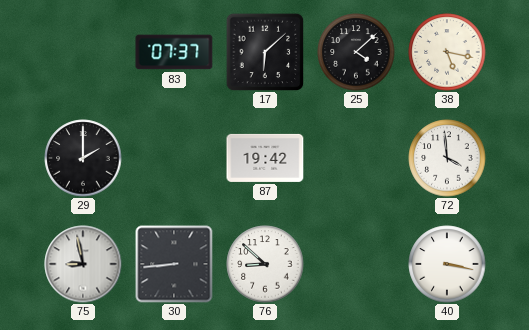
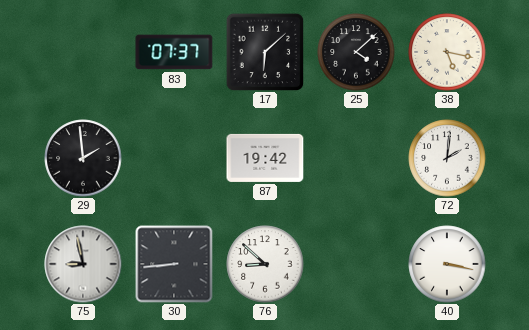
29: 2:00 -> 1:59
72: 3:59 -> 2:01
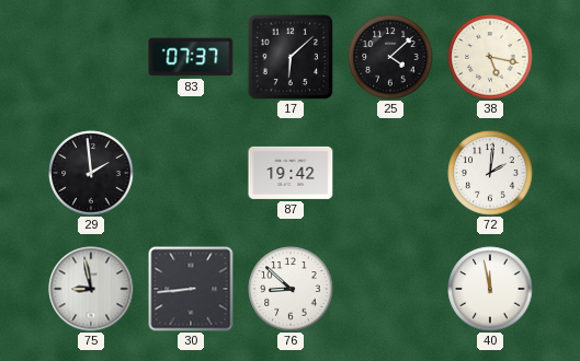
40: 3:17 -> 11:58
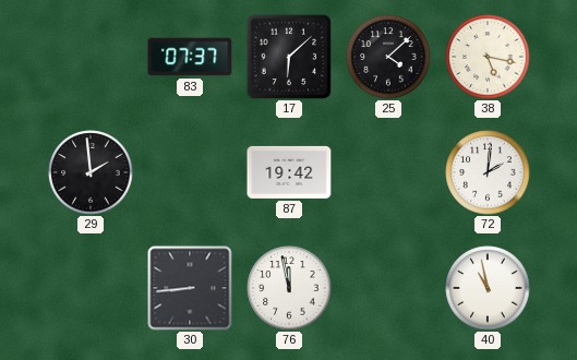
75: 8:58 -> none
76: 8:52 -> 11:58
40: 11:58 -> 10:58
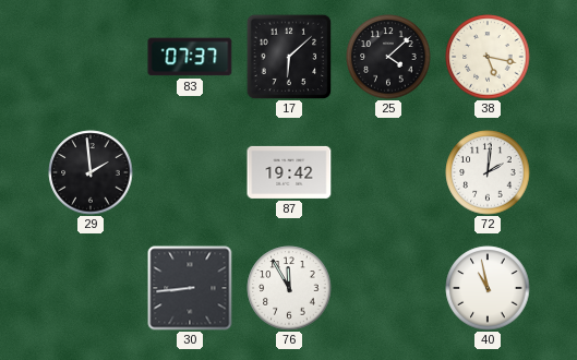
76: 11:58 -> 11:55
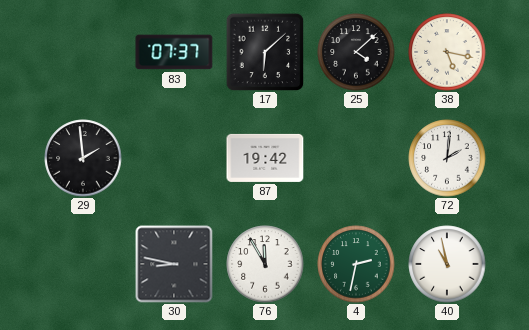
30: 8:44 -> 8:47
4: none -> 2:32
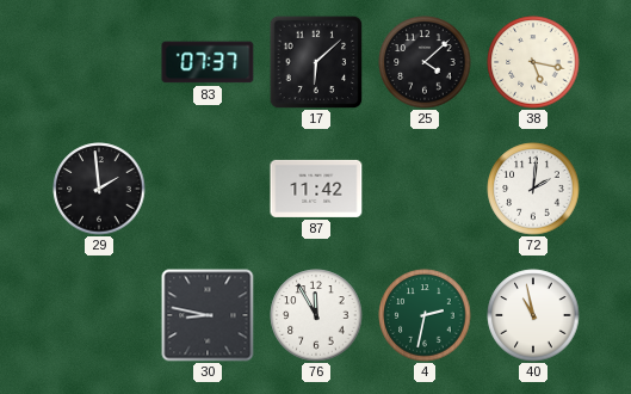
87: 19:42 -> 11:42
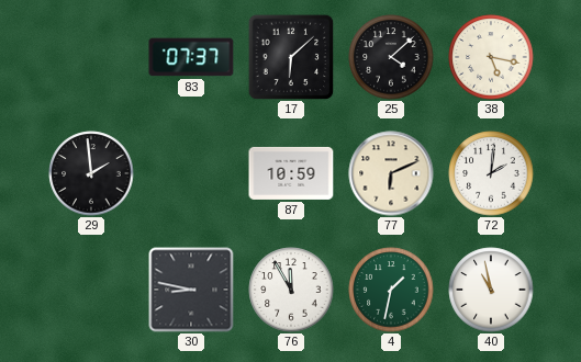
87: 11:42 -> 10:59
77: none -> 6:11
4: 2:32 -> 1:32
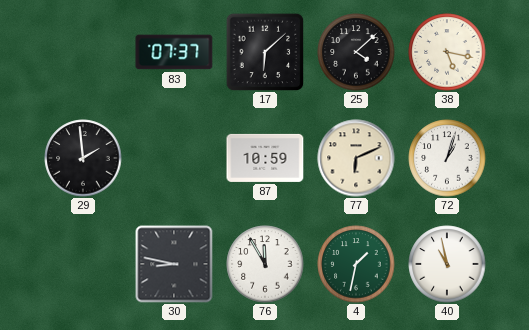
72: 2:01 -> 1:03
